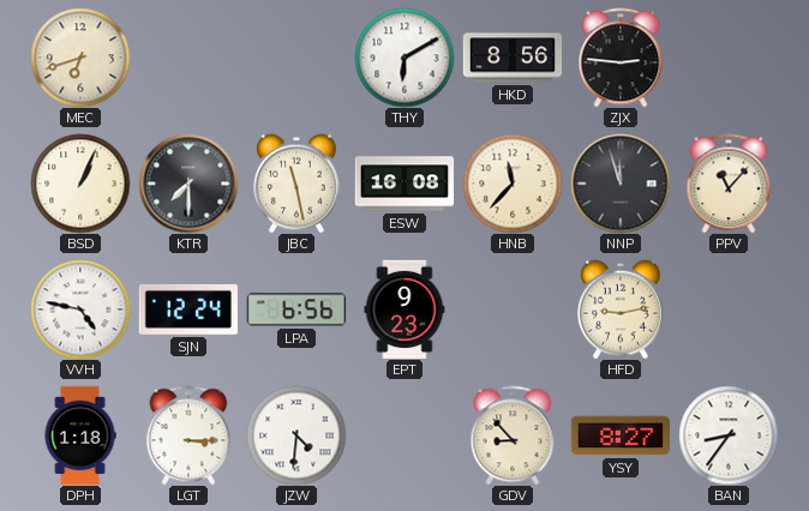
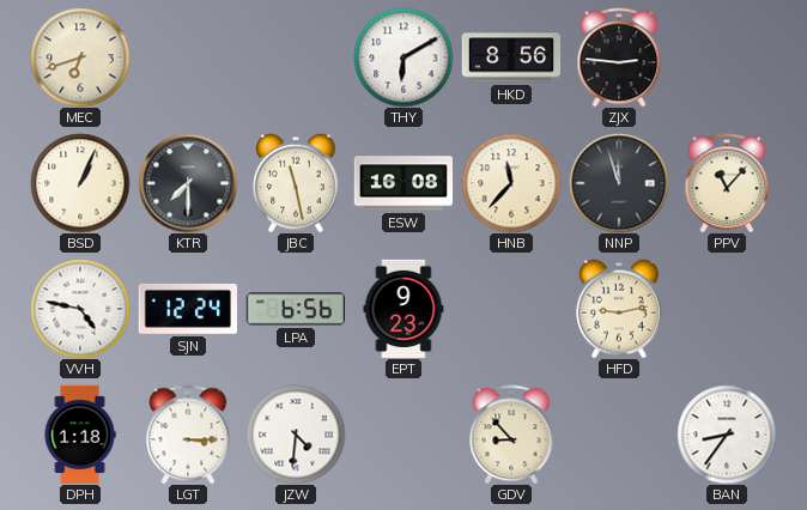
YSY: 8:27 -> none
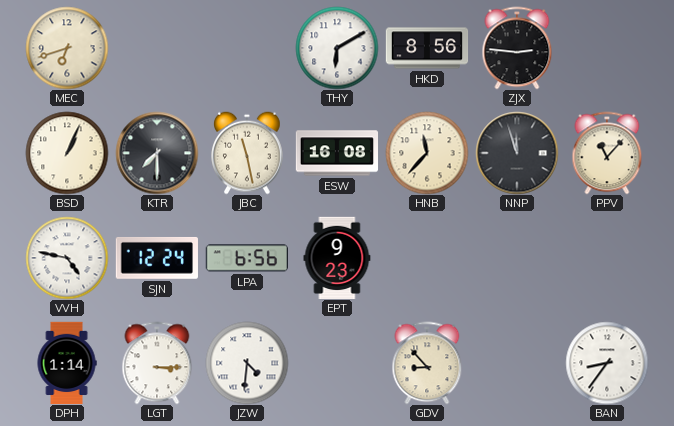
HFD: 9:13 -> none
DPH: 1:18 -> 1:14
